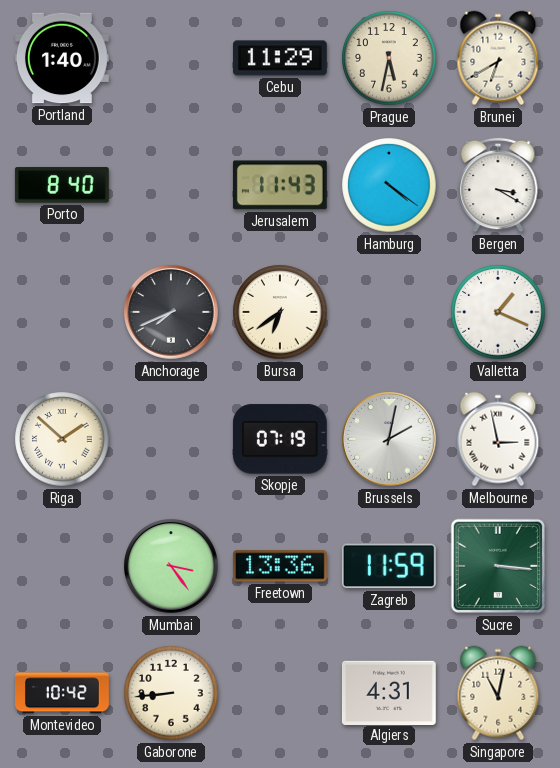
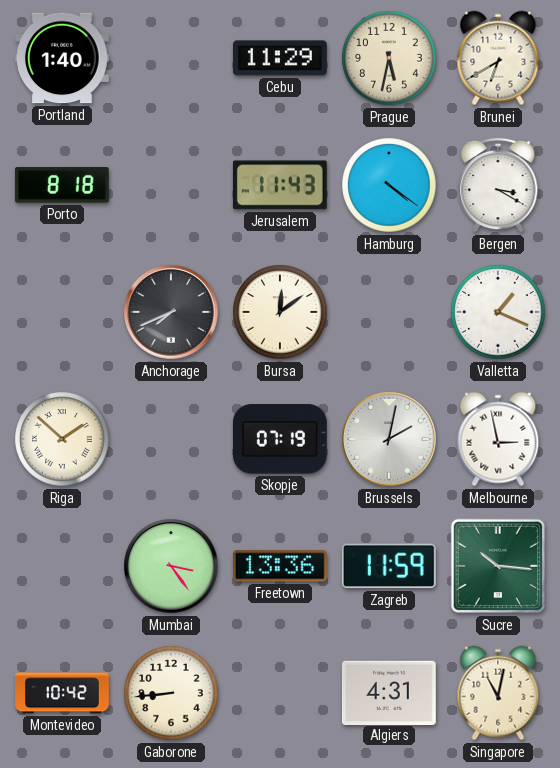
Porto: 8:40 -> 8:18
Bursa: 6:39 -> 12:09
Sucre: 3:16 -> 10:16
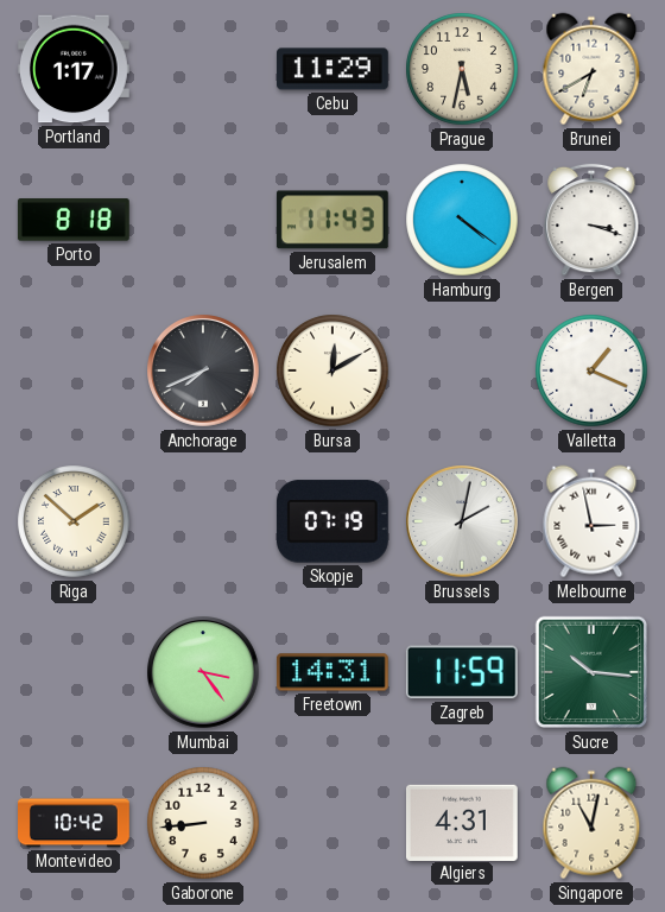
Portland: 1:40 -> 1:17
Bergen: 3:20 -> 3:18
Bursa: 12:09 -> 12:10
Freetown: 13:36 -> 14:31
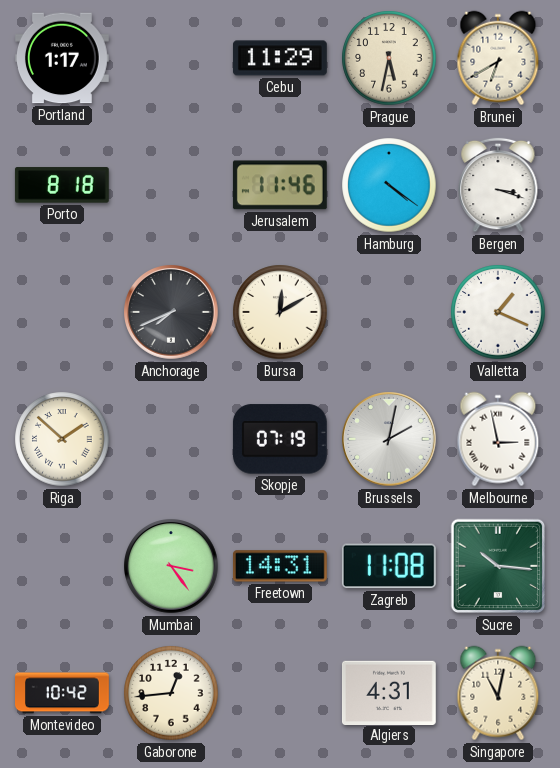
Jerusalem: 11:43 -> 11:46
Zagreb: 11:59 -> 11:08
Gaborone: 8:44 -> 12:44
